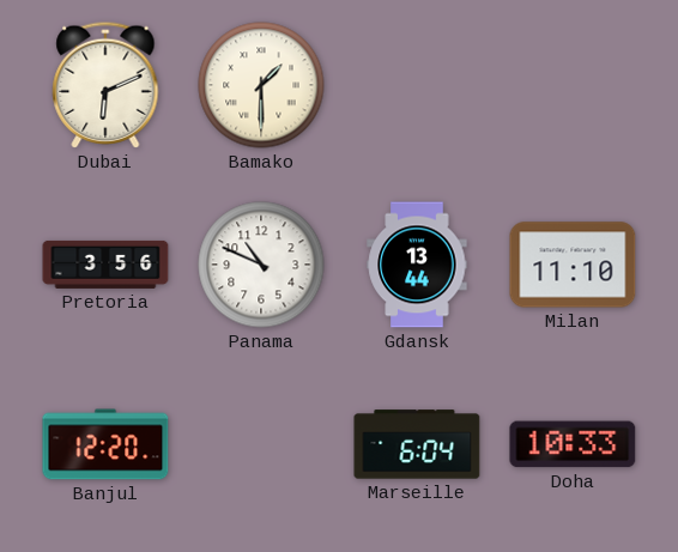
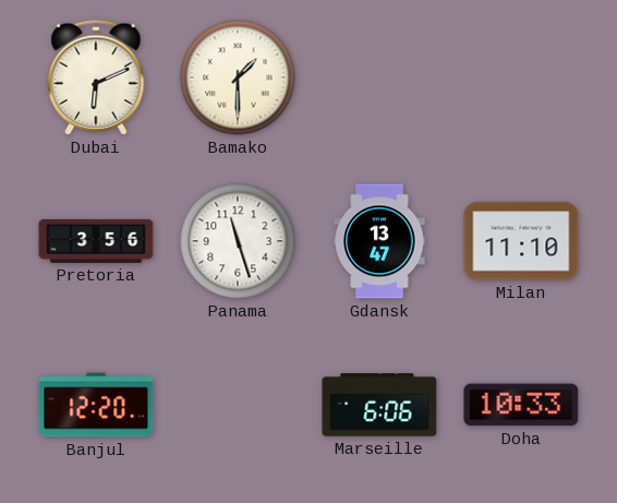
Panama: 10:49 -> 11:27
Gdansk: 13:44 -> 13:47
Marseille: 6:04 -> 6:06
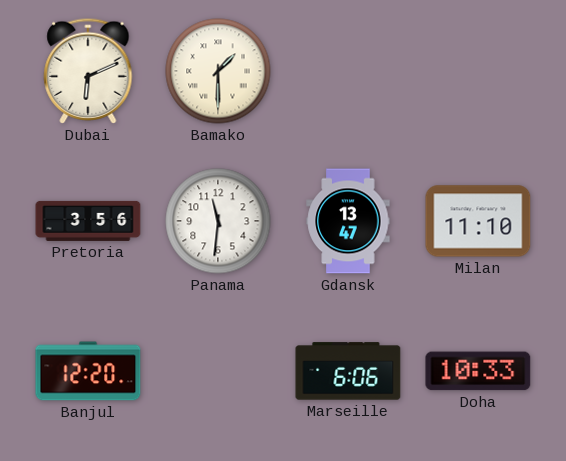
Panama: 11:27 -> 11:31
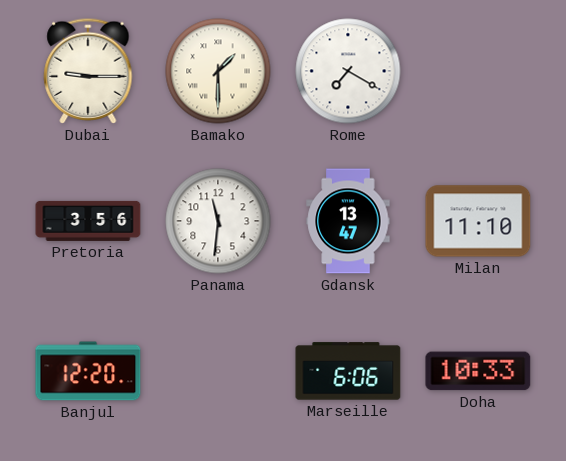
Dubai: 6:11 -> 9:15
Rome: none -> 7:20
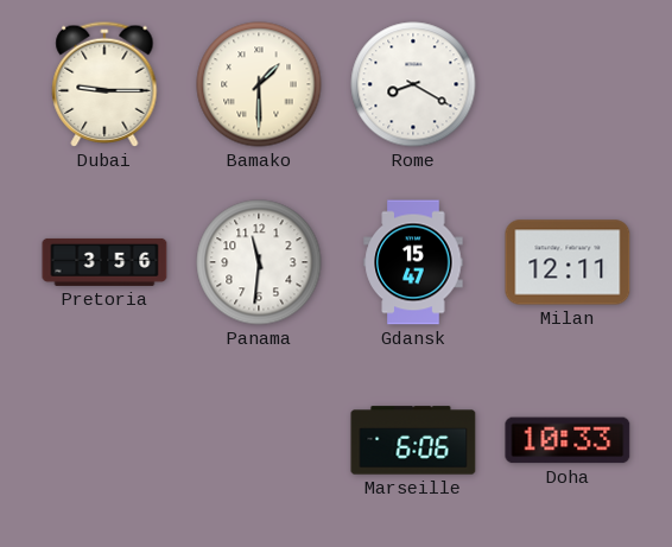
Rome: 7:20 -> 8:20
Gdansk: 13:47 -> 15:47
Milan: 11:10 -> 12:11
Banjul: 12:20 -> none
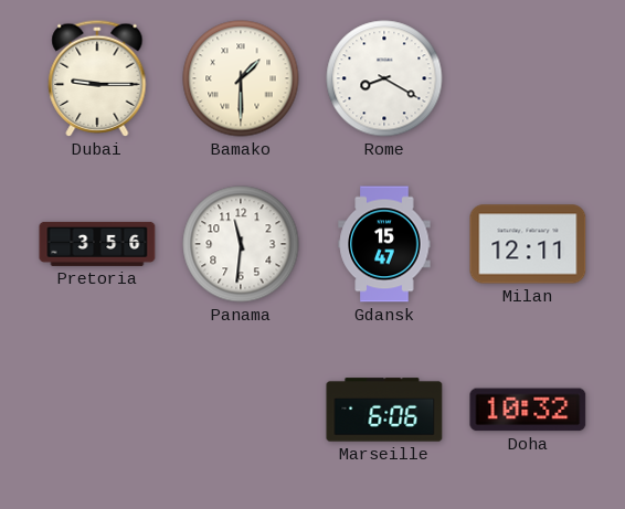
Doha: 10:33 -> 10:32
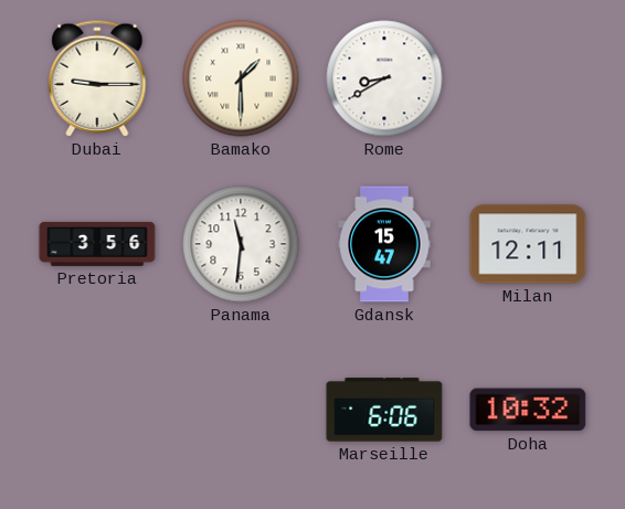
Rome: 8:20 -> 8:40
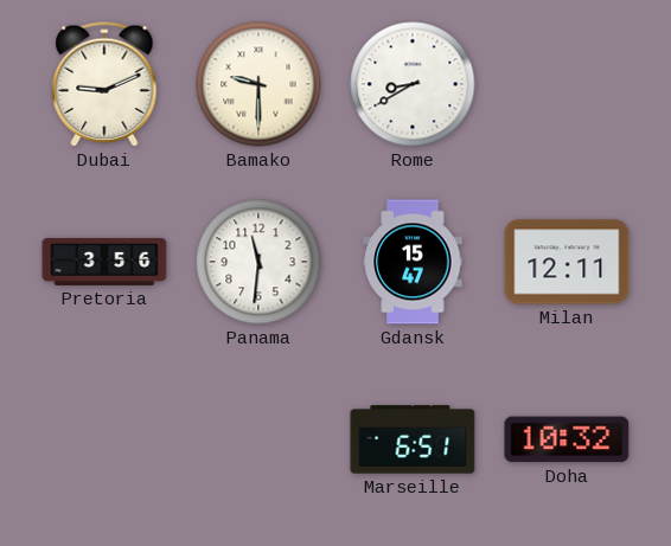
Dubai: 9:15 -> 9:11
Bamako: 1:30 -> 9:30
Marseille: 6:06 -> 6:51
